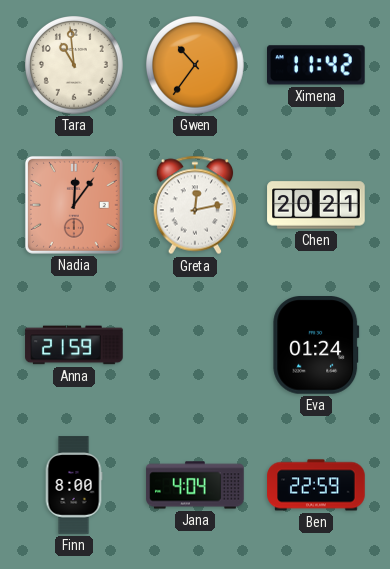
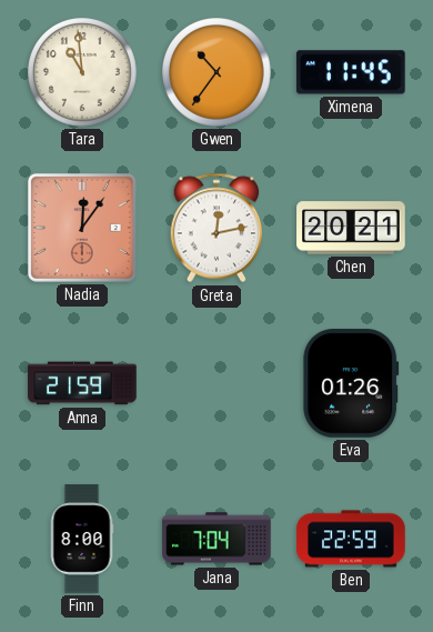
Ximena: 11:42 -> 11:45
Eva: 01:24 -> 01:26
Jana: 4:04 -> 7:04
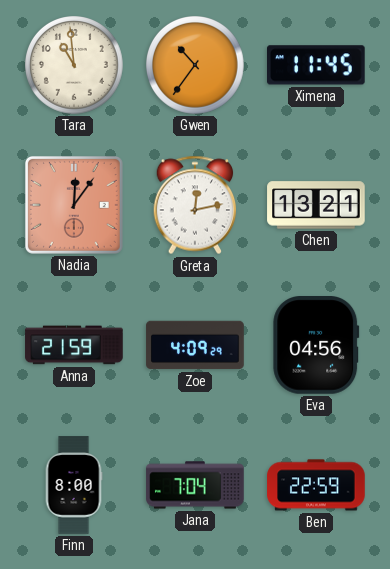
Chen: 20:21 -> 13:21
Zoe: none -> 4:09
Eva: 01:26 -> 04:56
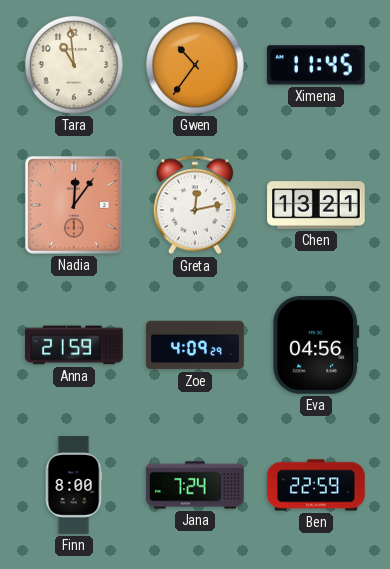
Jana: 7:04 -> 7:24
